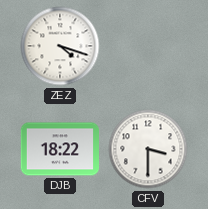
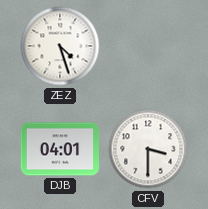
ZEZ: 4:18 -> 4:27
DJB: 18:22 -> 04:01
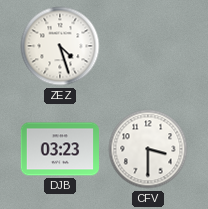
DJB: 04:01 -> 03:23
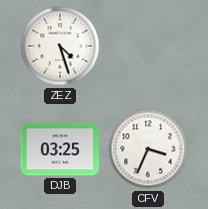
DJB: 03:23 -> 03:25
CFV: 3:30 -> 3:34
